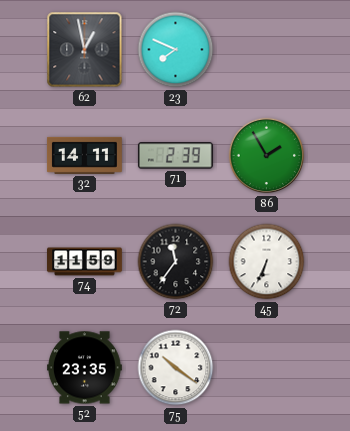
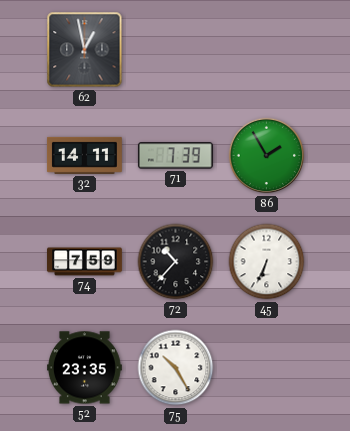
23: 7:49 -> none
71: 2:39 -> 7:39
74: 11:59 -> 7:59
72: 11:36 -> 10:37
75: 10:21 -> 10:25
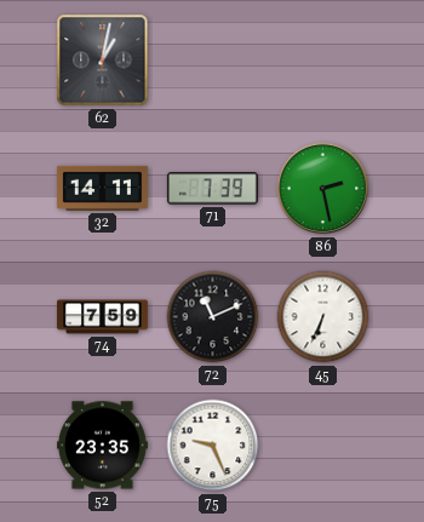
62: 12:58 -> 1:02
86: 1:55 -> 2:28
72: 10:37 -> 11:11
75: 10:25 -> 9:26
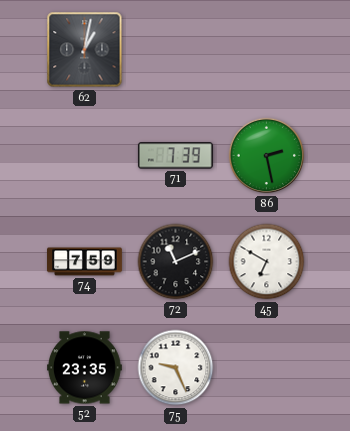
32: 14:11 -> none
45: 6:34 -> 6:50
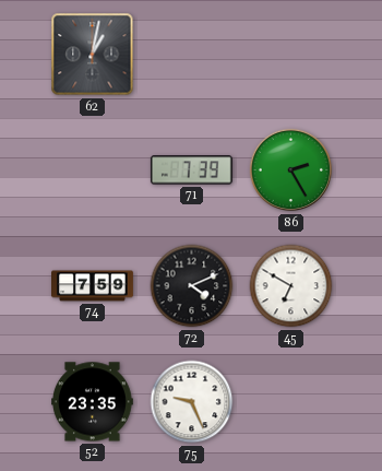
86: 2:28 -> 2:25
72: 11:11 -> 4:11
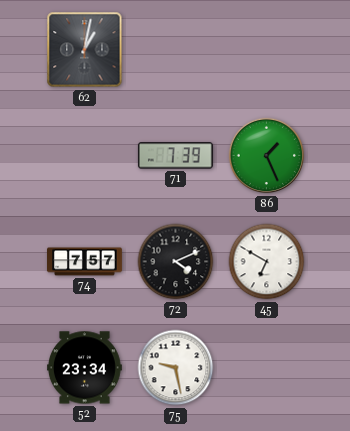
86: 2:25 -> 1:26
74: 7:59 -> 7:57
52: 23:35 -> 23:34
75: 9:26 -> 9:28
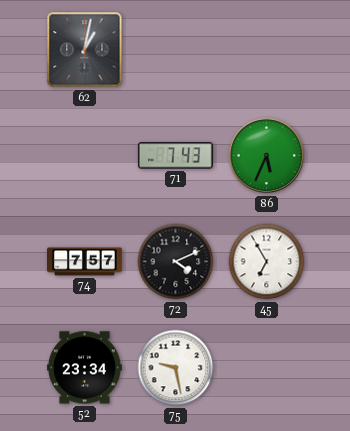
71: 7:39 -> 7:43
86: 1:26 -> 5:34
45: 6:50 -> 6:55
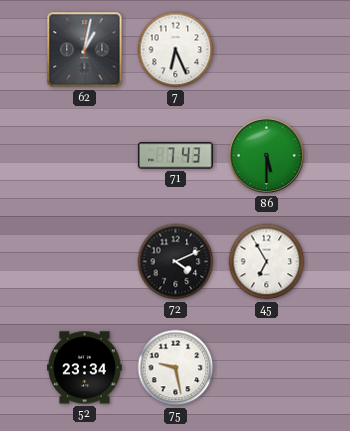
7: none -> 6:26
86: 5:34 -> 5:30
74: 7:57 -> none
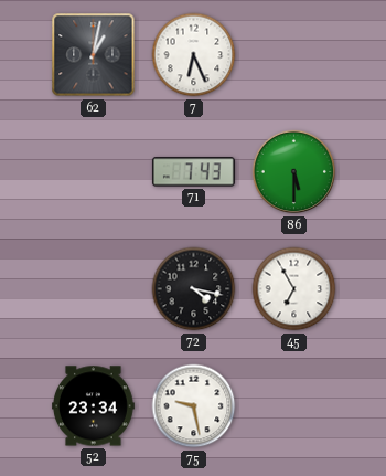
72: 4:11 -> 4:17
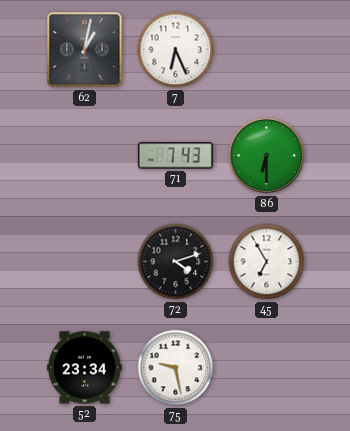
86: 5:30 -> 6:30
72: 4:17 -> 4:12
